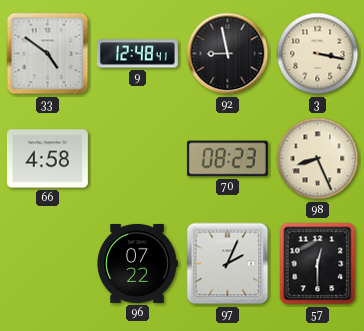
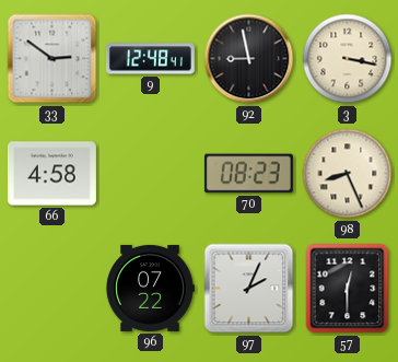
33: 4:51 -> 2:51
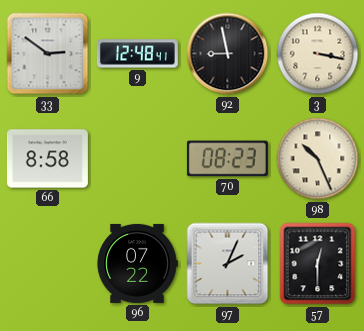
66: 4:58 -> 8:58
98: 8:26 -> 10:26
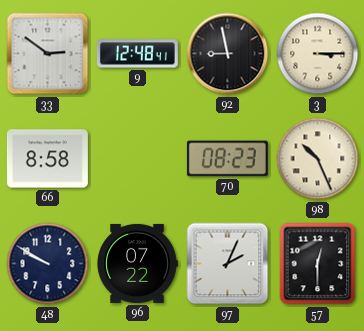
3: 3:17 -> 3:15
48: none -> 9:50
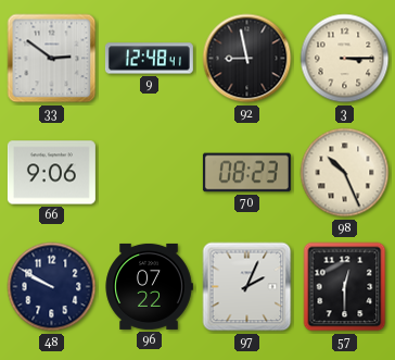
66: 8:58 -> 9:06
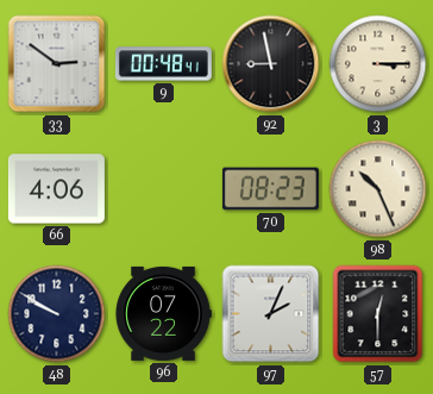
9: 12:48 -> 00:48
66: 9:06 -> 4:06
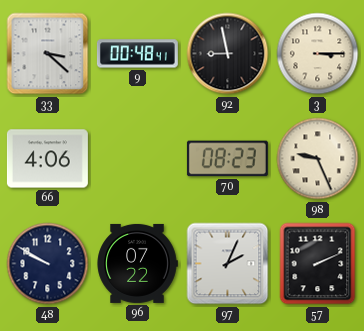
33: 2:51 -> 3:22
98: 10:26 -> 9:26
57: 12:30 -> 2:11
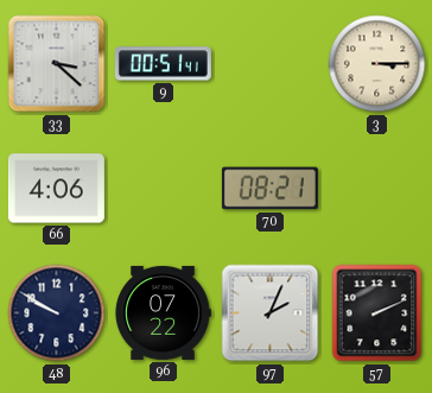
9: 00:48 -> 00:51
92: 8:58 -> none
70: 08:23 -> 08:21
98: 9:26 -> none
